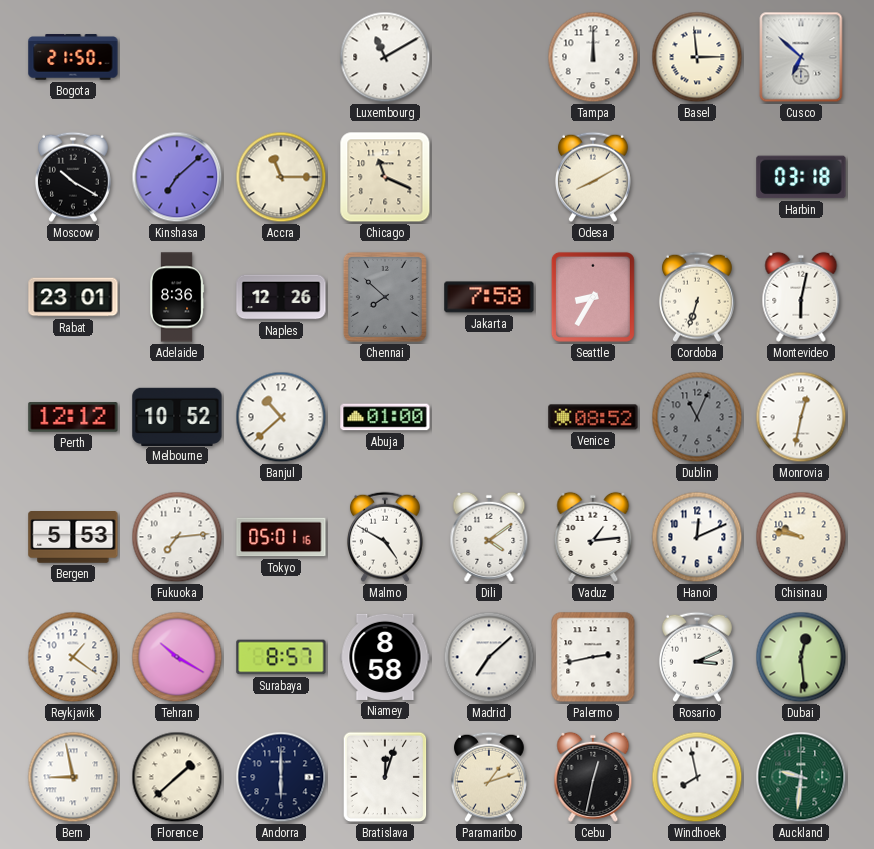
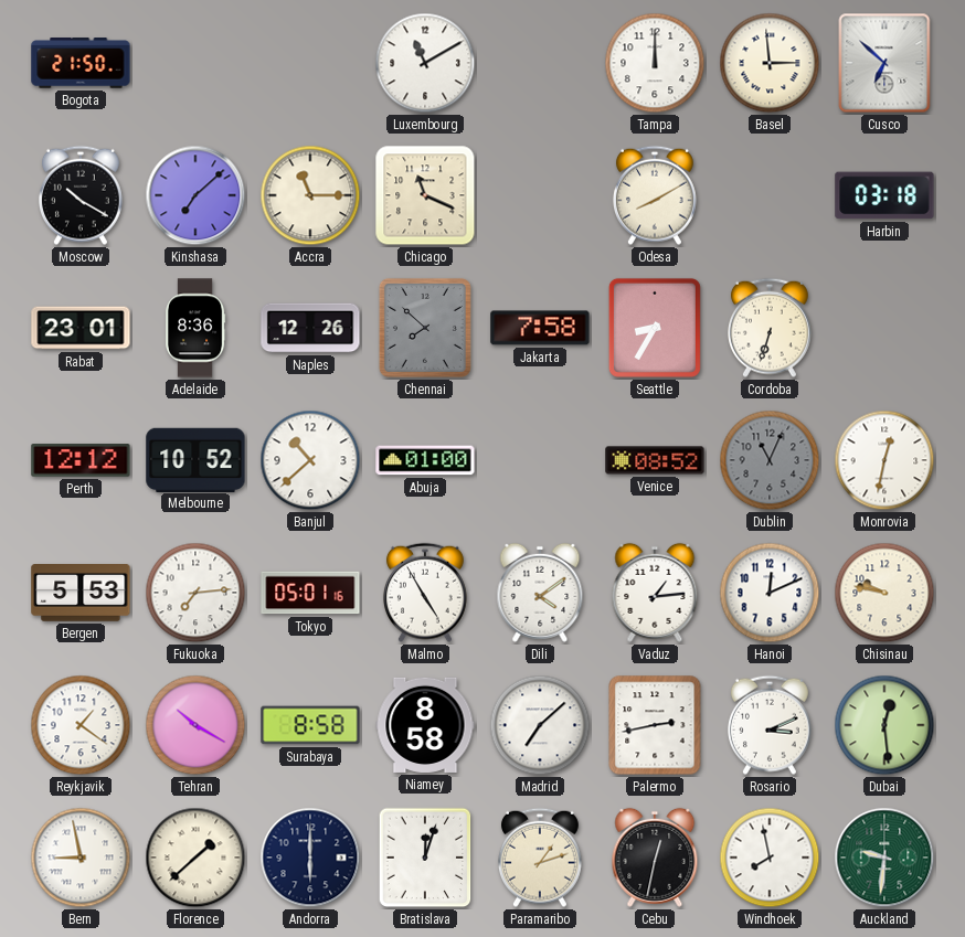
Montevideo: 6:02 -> none
Malmo: 4:50 -> 4:55
Surabaya: 8:57 -> 8:58
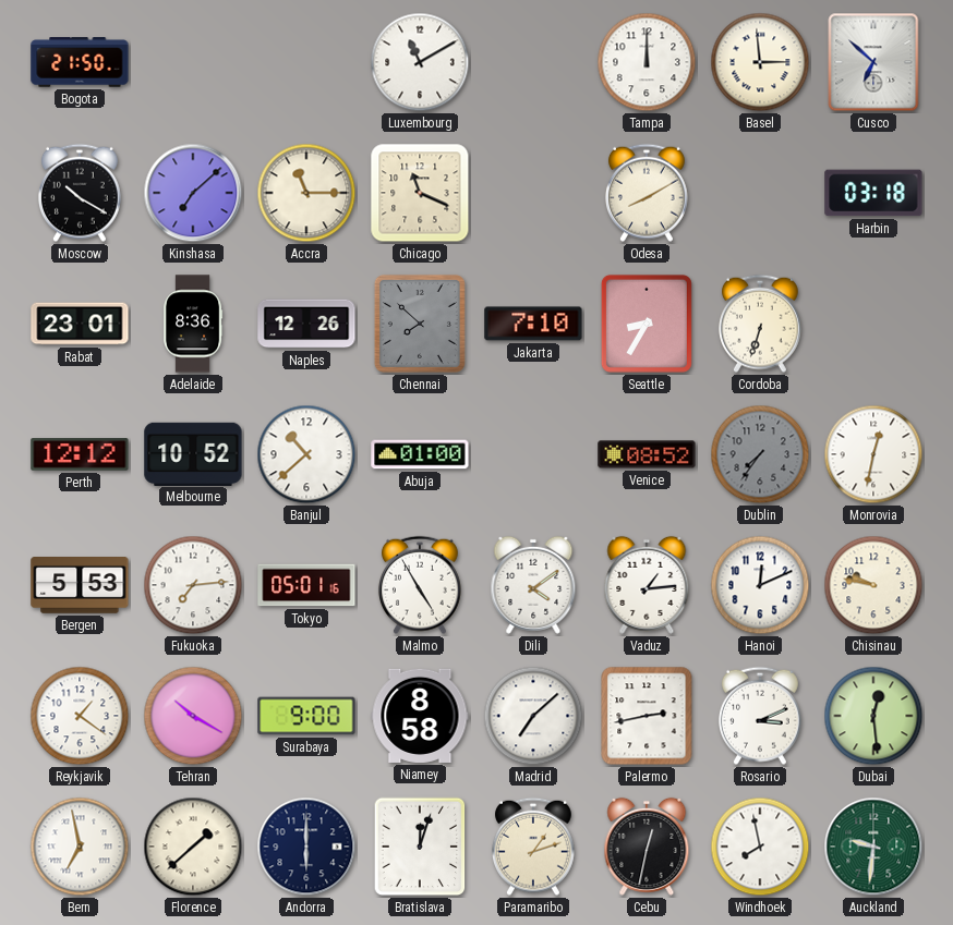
Jakarta: 7:58 -> 7:10
Dublin: 11:04 -> 7:36
Surabaya: 8:58 -> 9:00
Bern: 8:58 -> 6:58
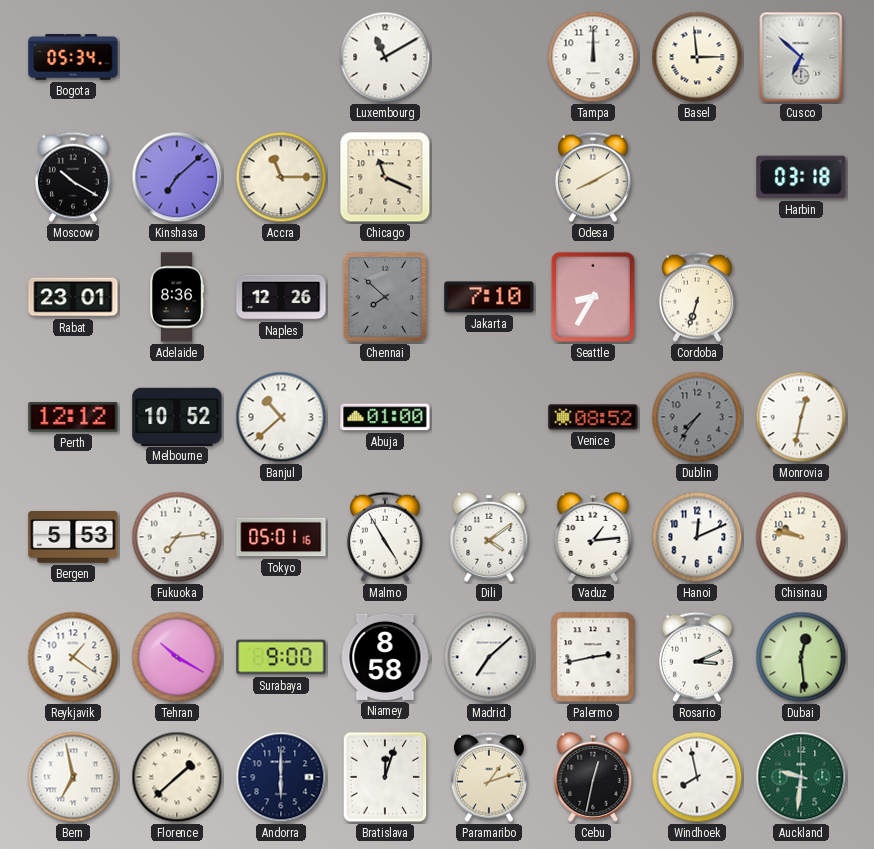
Bogota: 21:50 -> 05:34
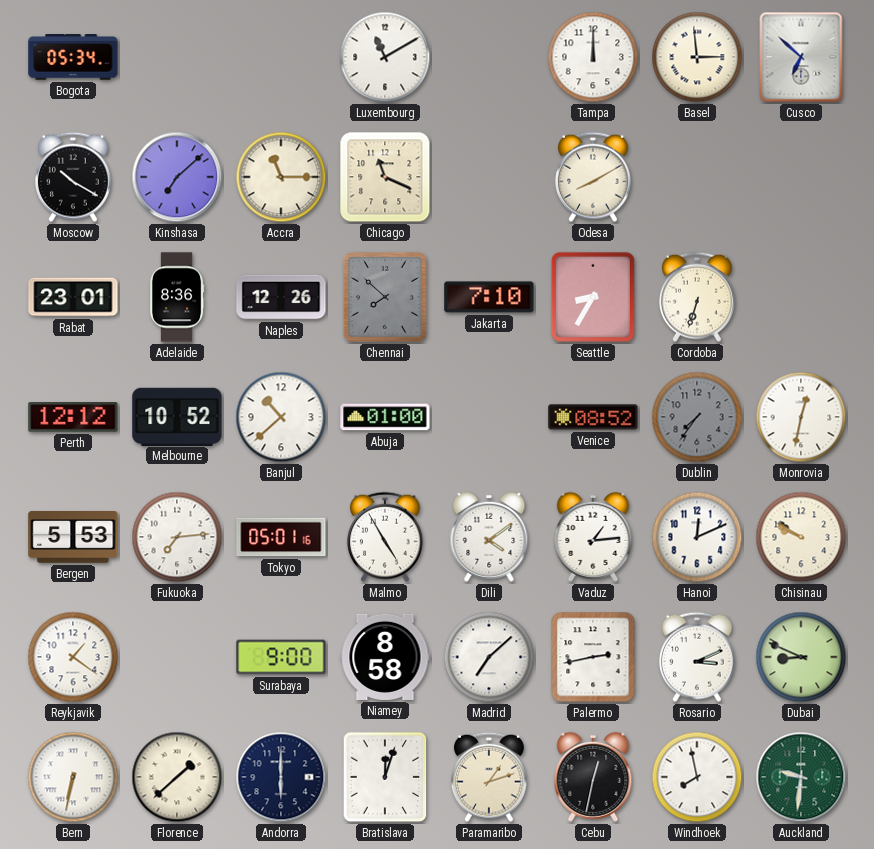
Harbin: 03:18 -> none
Chisinau: 9:47 -> 9:50
Tehran: 10:20 -> none
Dubai: 12:29 -> 8:49
Bern: 6:58 -> 6:32
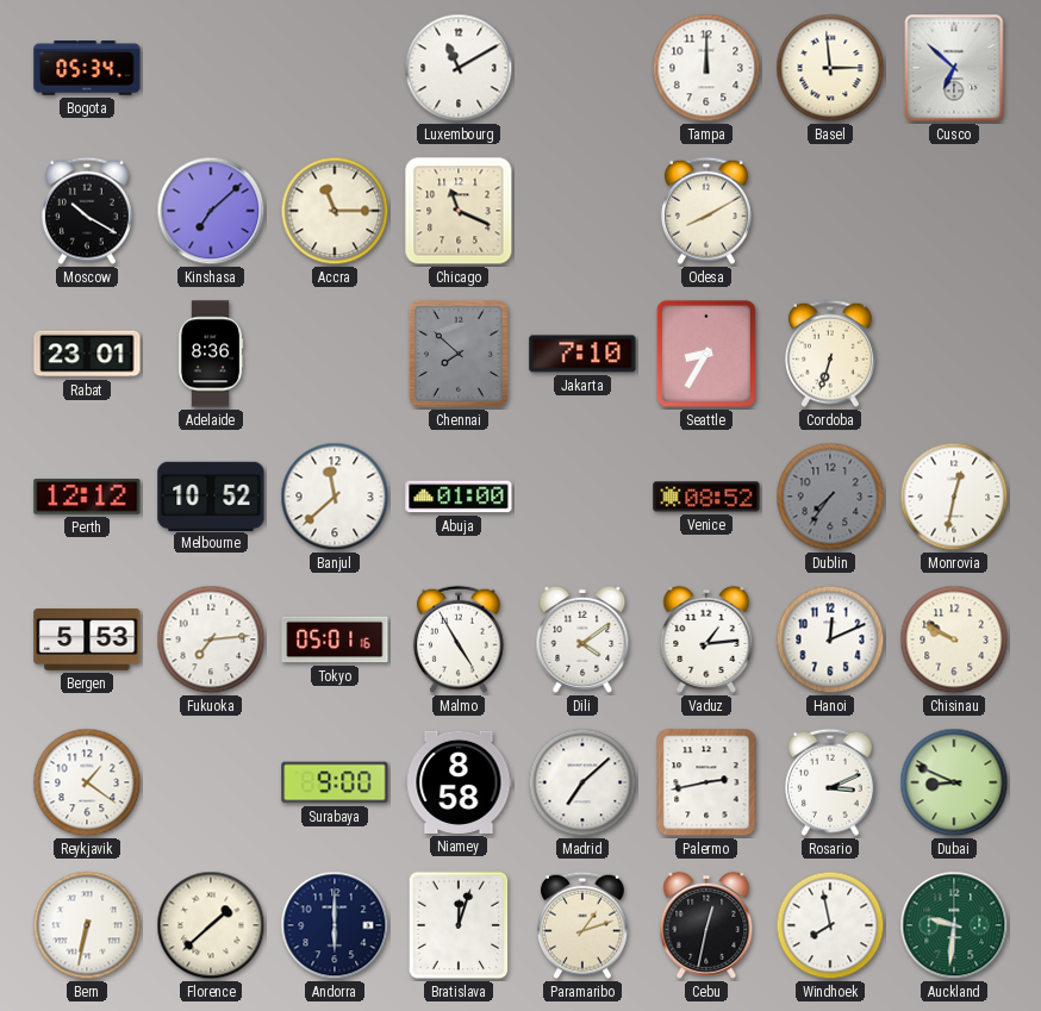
Naples: 12:26 -> none
Banjul: 10:38 -> 11:38
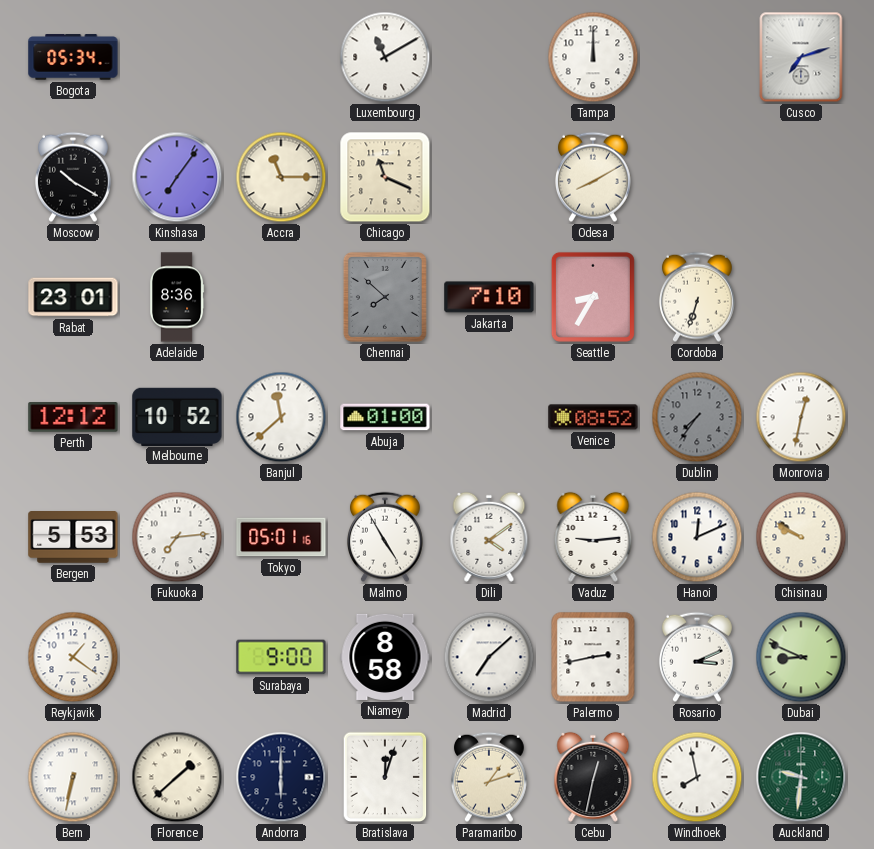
Basel: 2:59 -> none
Cusco: 6:52 -> 7:12
Kinshasa: 7:08 -> 7:06
Vaduz: 1:14 -> 9:14
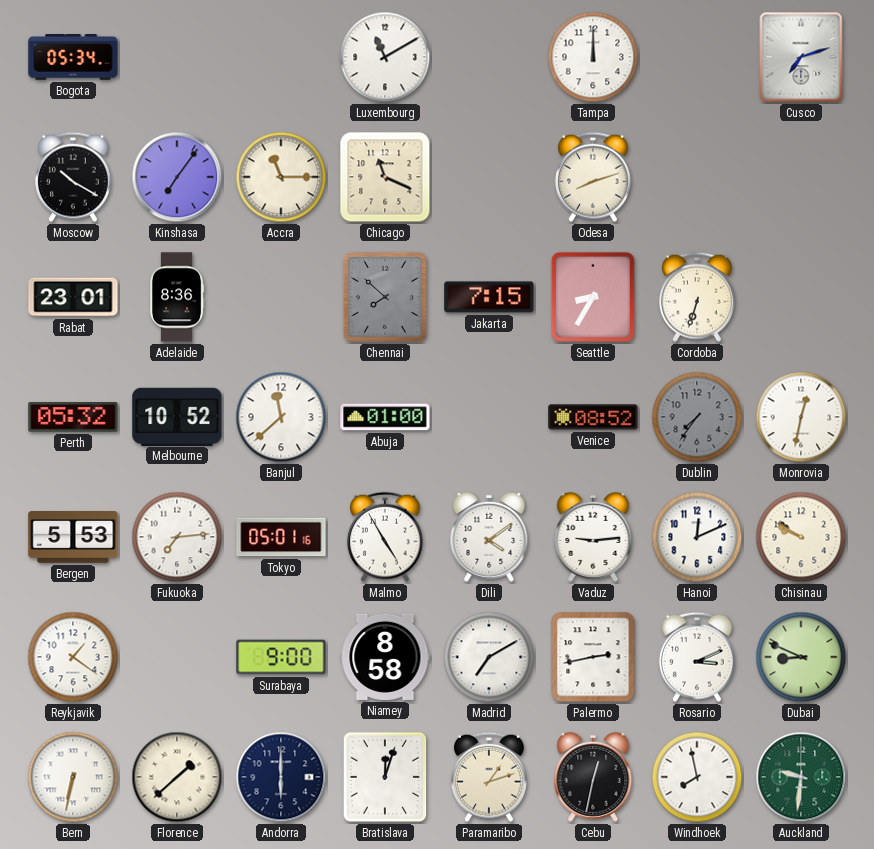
Odesa: 8:10 -> 8:12
Jakarta: 7:10 -> 7:15
Perth: 12:12 -> 05:32
Madrid: 7:08 -> 7:10
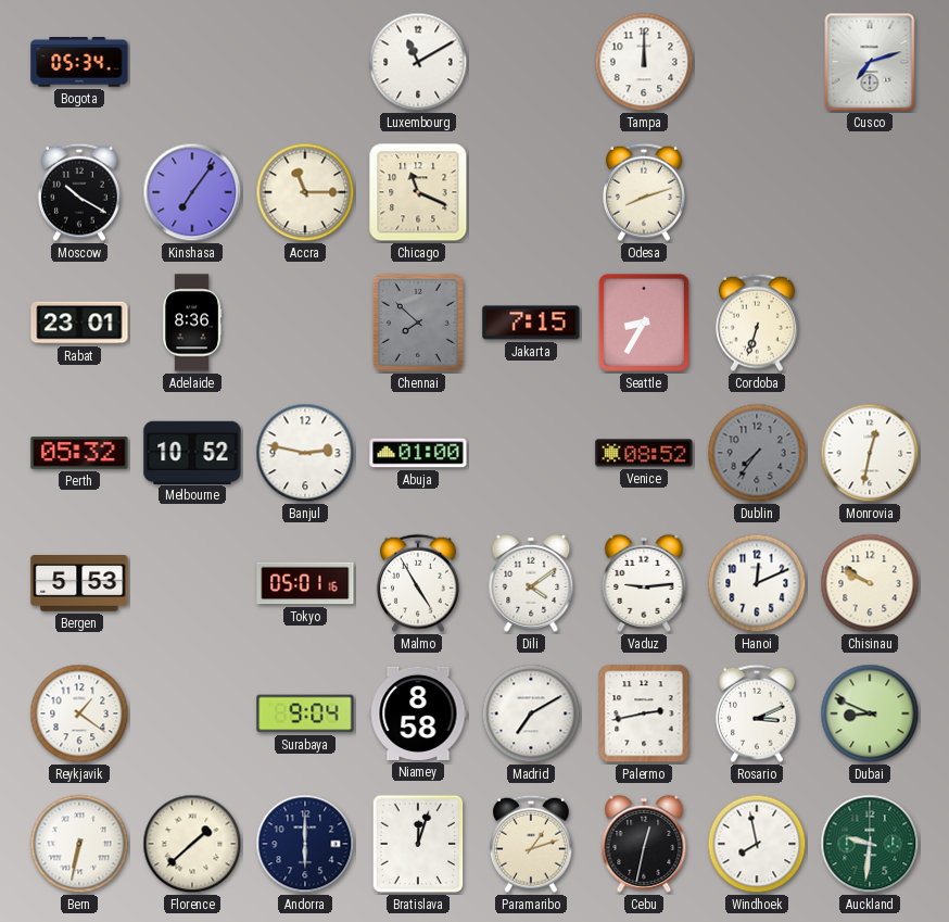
Banjul: 11:38 -> 2:47
Fukuoka: 7:14 -> none
Surabaya: 9:00 -> 9:04
